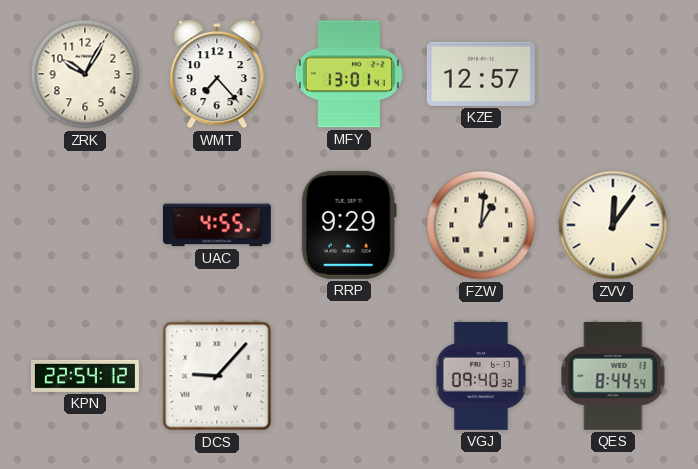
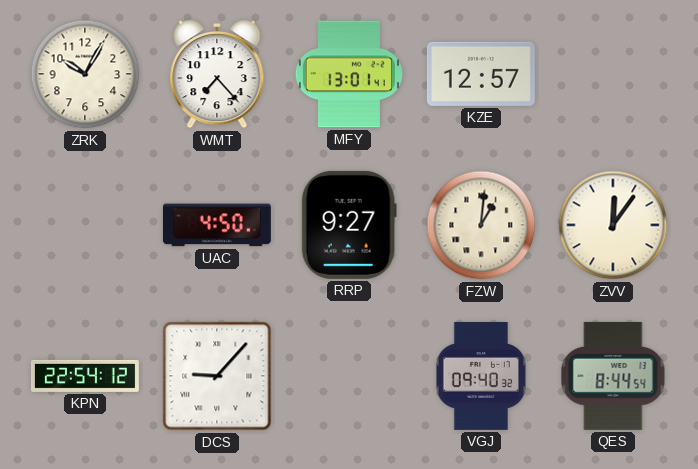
UAC: 4:55 -> 4:50
RRP: 9:29 -> 9:27
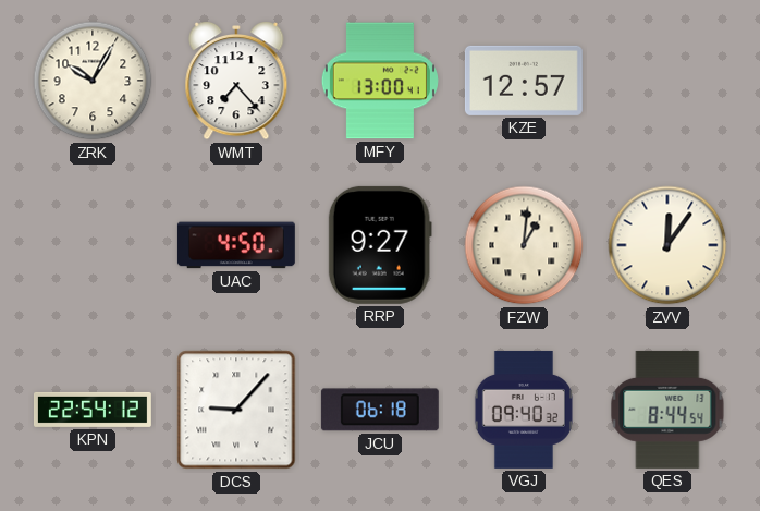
MFY: 13:01 -> 13:00
JCU: none -> 06:18
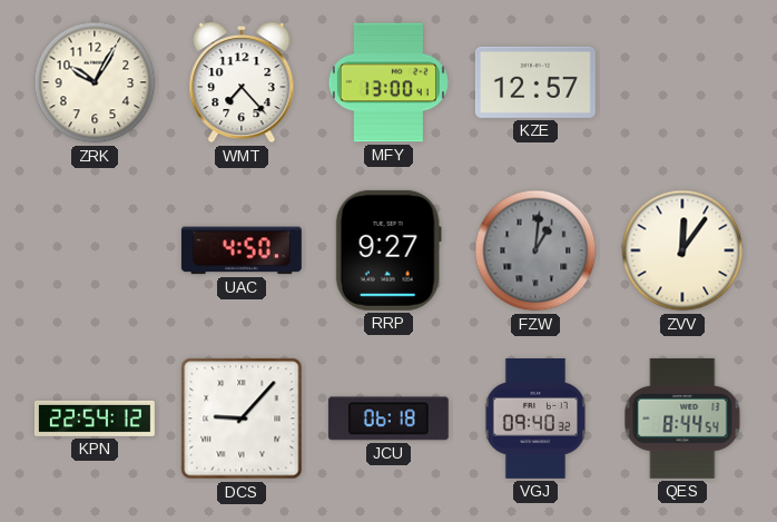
FZW dial: cream -> grey
